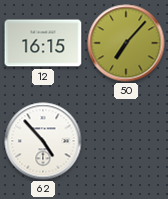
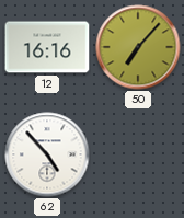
12: 16:15 -> 16:16
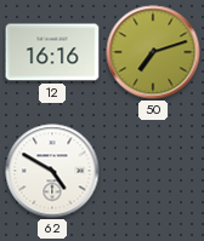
50: 7:07 -> 7:12
62: 4:53 -> 4:50
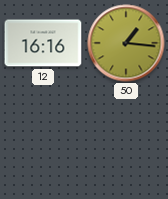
50: 7:12 -> 1:16
62: 4:50 -> none
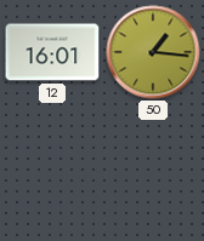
12: 16:16 -> 16:01
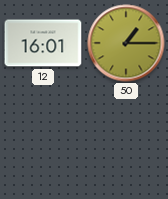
50: 1:16 -> 1:15
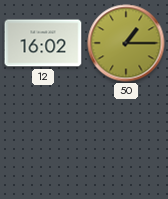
12: 16:01 -> 16:02
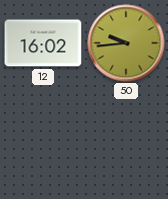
50: 1:15 -> 9:44
